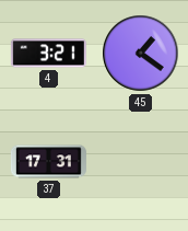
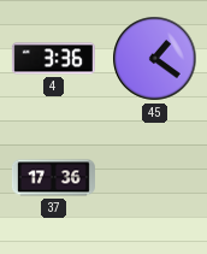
4: 3:21 -> 3:36
37: 17:31 -> 17:36
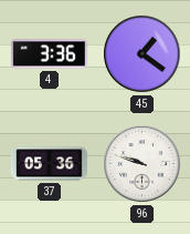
37: 17:36 -> 05:36
96: none -> 9:48
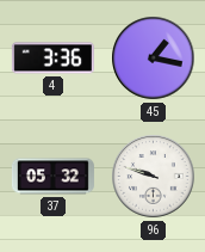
45: 1:21 -> 1:17
37: 05:36 -> 05:32
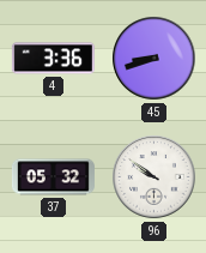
45: 1:17 -> 8:42
96: 9:48 -> 9:51
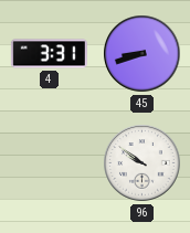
4: 3:36 -> 3:31
37: 05:32 -> none
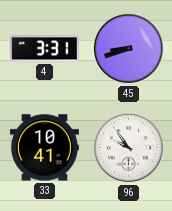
33: none -> 10:41
96: 9:51 -> 9:54
